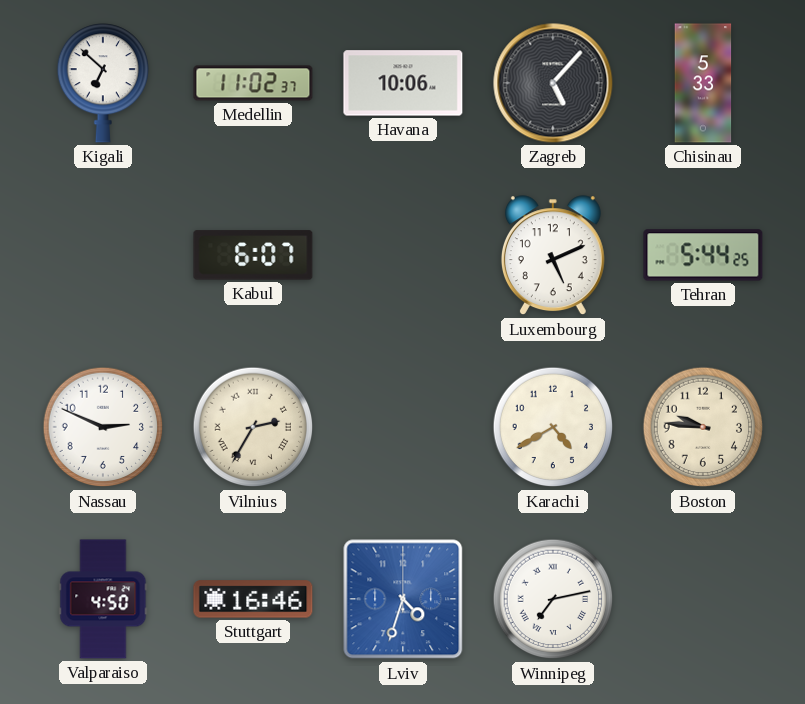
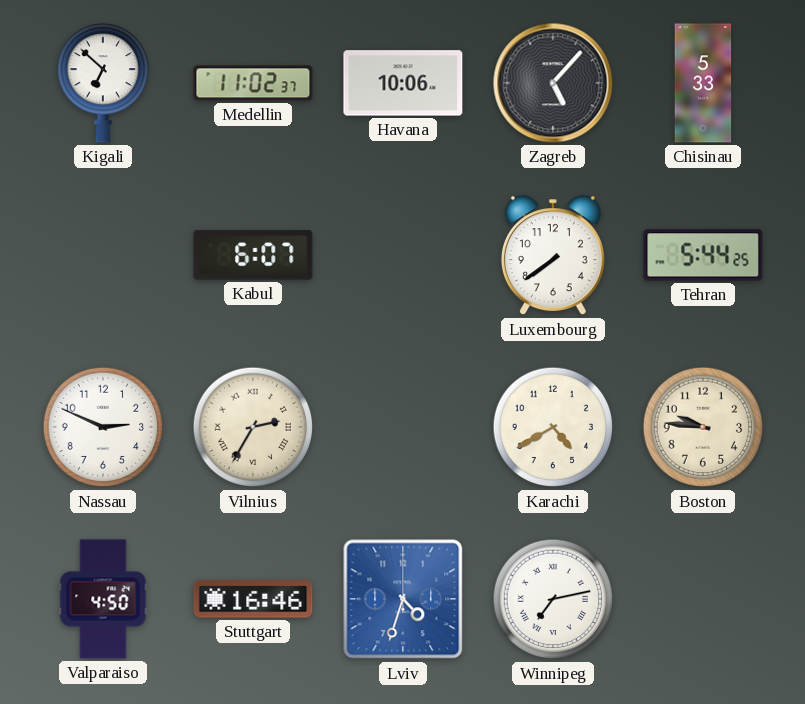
Luxembourg: 5:11 -> 7:39
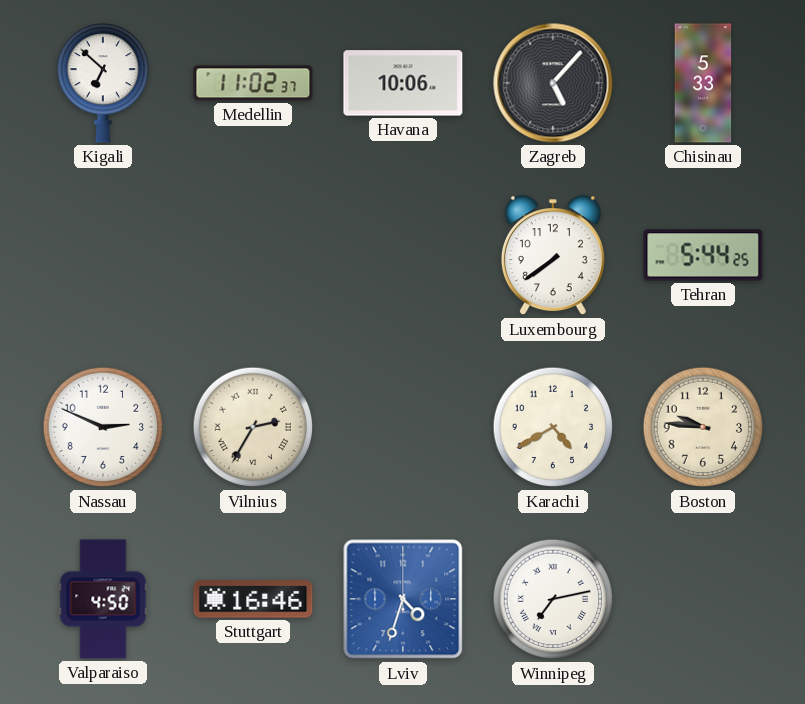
Kabul: 6:07 -> none
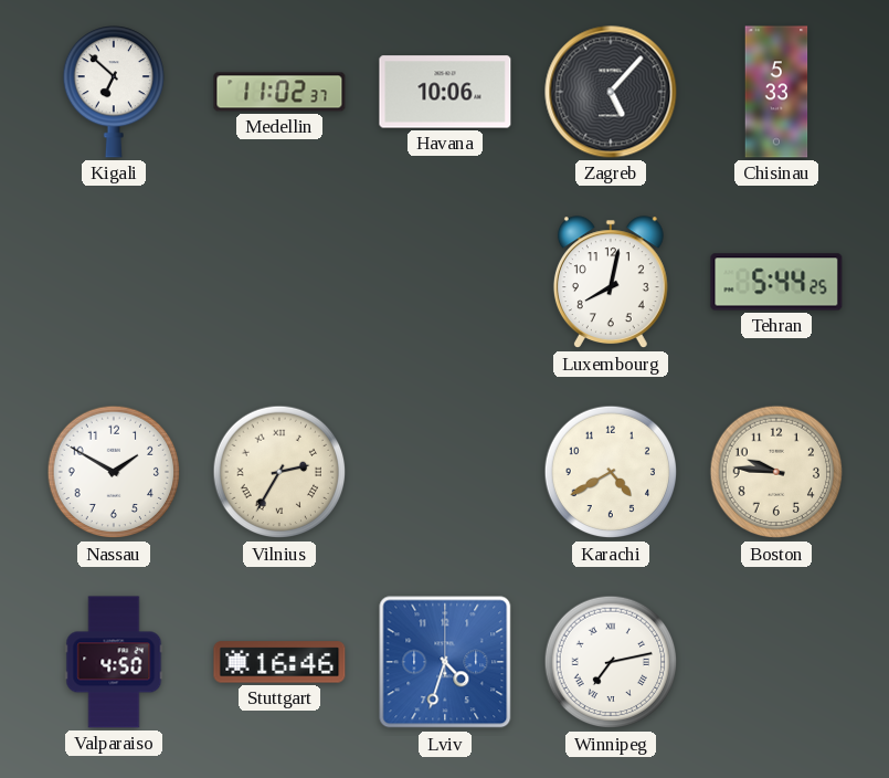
Luxembourg: 7:39 -> 8:02
Nassau: 2:49 -> 1:50
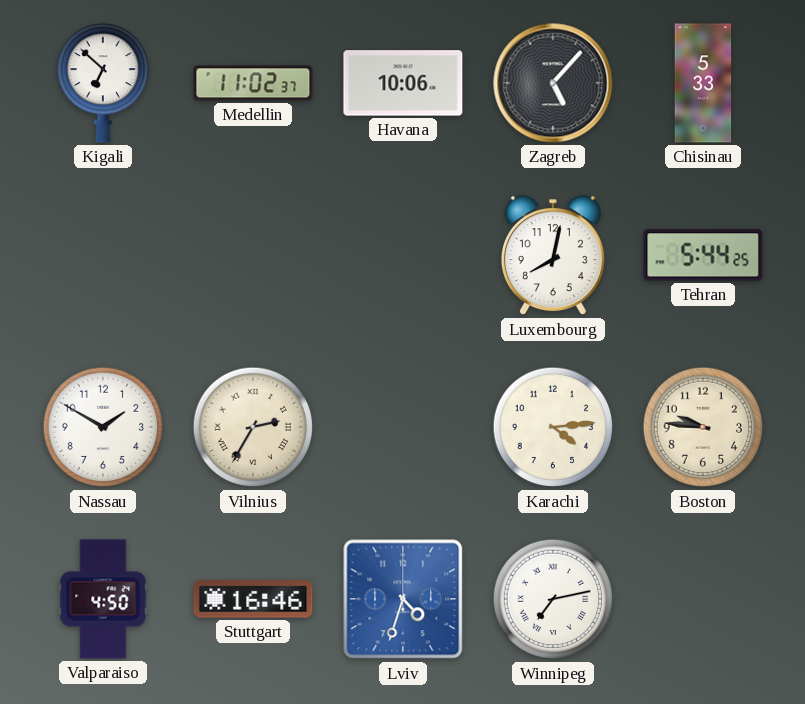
Karachi: 4:40 -> 4:14
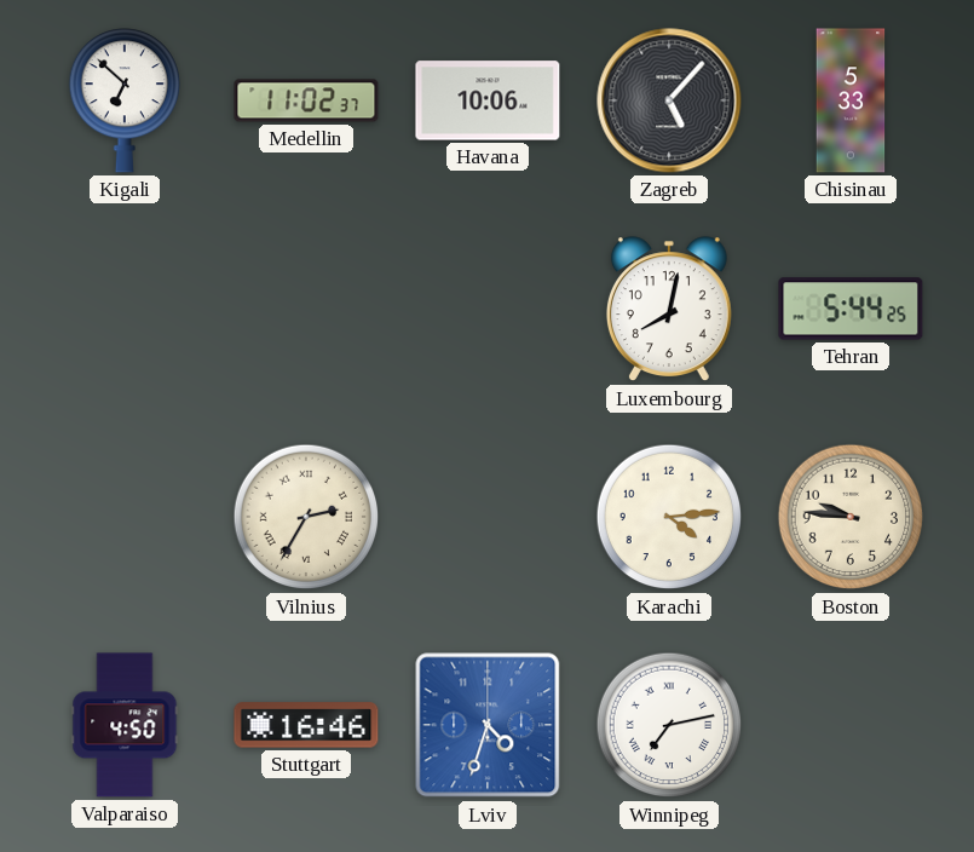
Nassau: 1:50 -> none
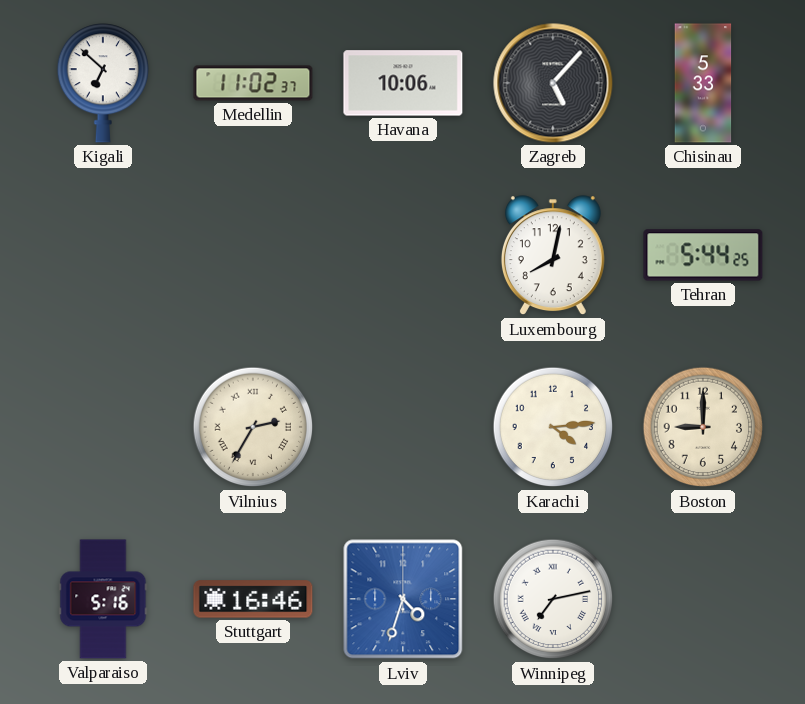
Boston: 9:46 -> 9:00
Valparaiso: 4:50 -> 5:16
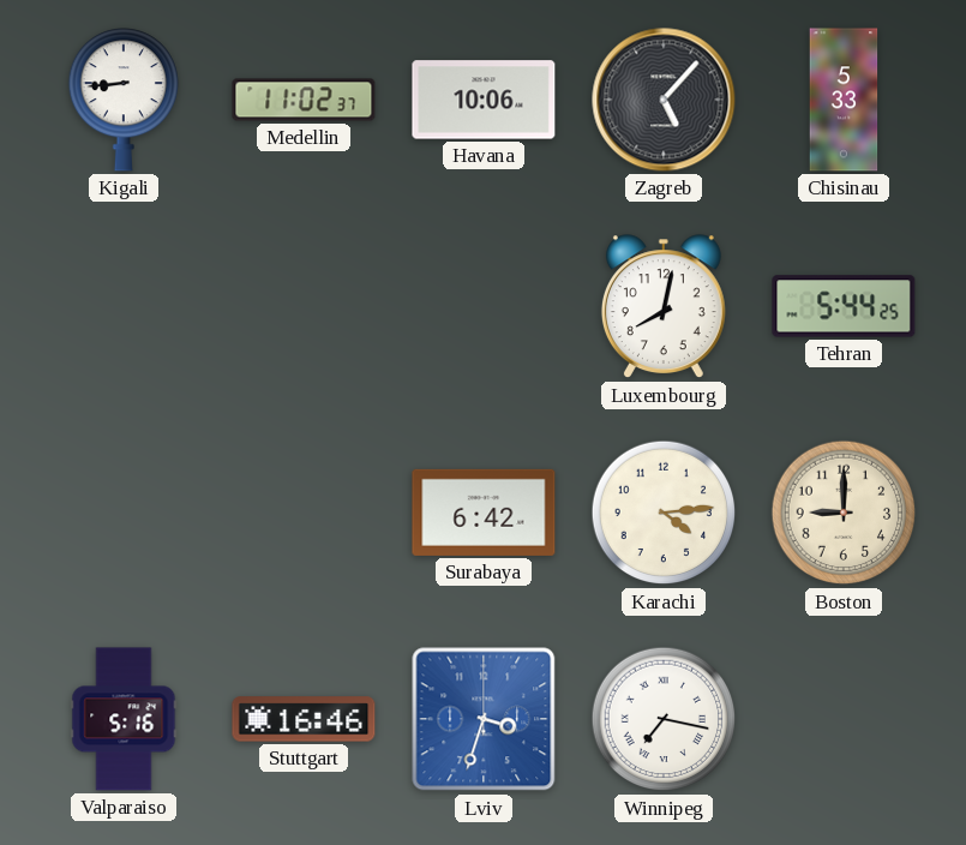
Kigali: 6:52 -> 8:44
Vilnius: 2:35 -> none
Surabaya: none -> 6:42
Lviv: 4:33 -> 3:33
Winnipeg: 7:13 -> 7:17
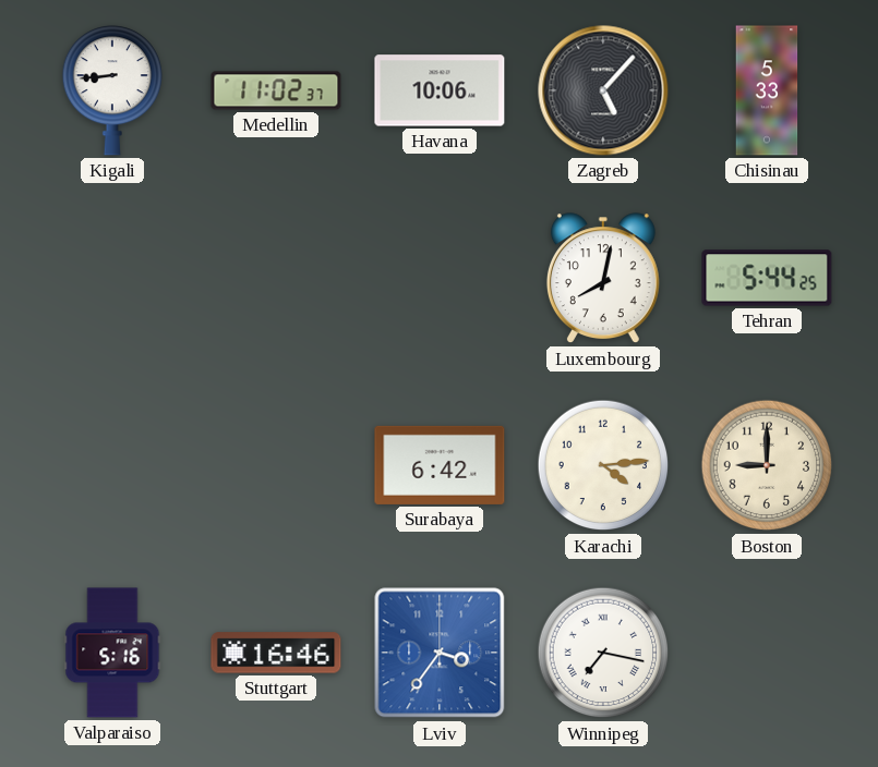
Lviv: 3:33 -> 3:36
